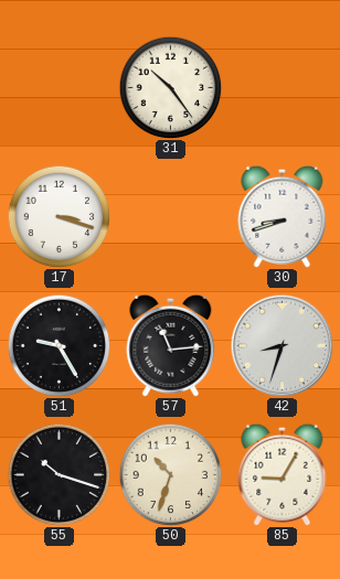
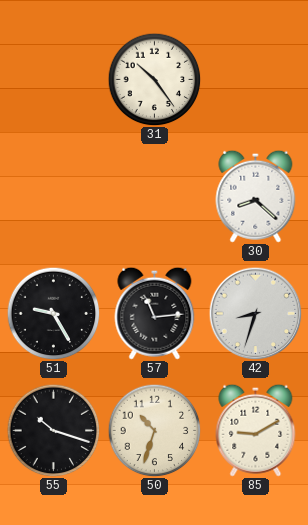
17: 3:18 -> none
30: 8:42 -> 8:22
85: 9:05 -> 9:10
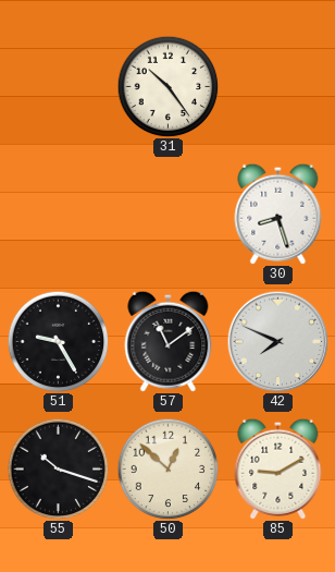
30: 8:22 -> 8:27
57: 11:14 -> 11:09
42: 8:33 -> 7:49
50: 10:33 -> 12:52
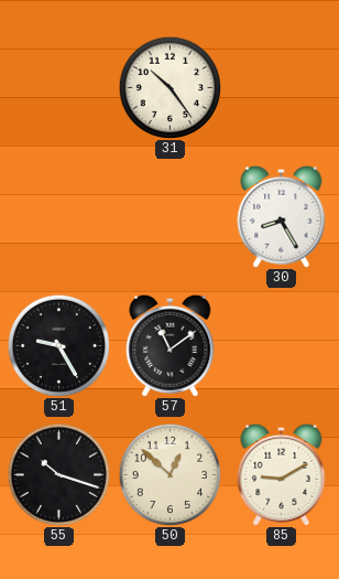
30: 8:27 -> 8:25
42: 7:49 -> none
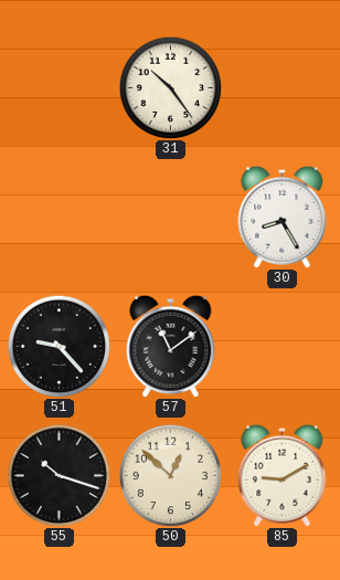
51: 9:25 -> 9:23
